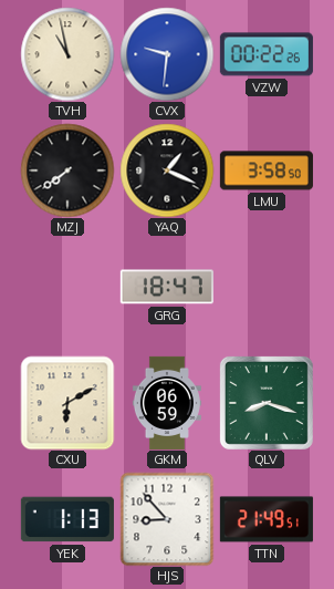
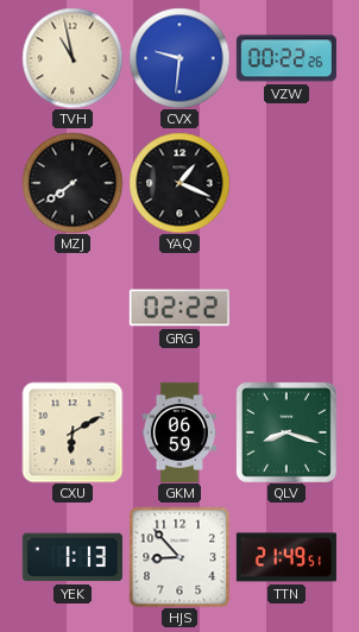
LMU: 3:58 -> none
GRG: 18:47 -> 02:22
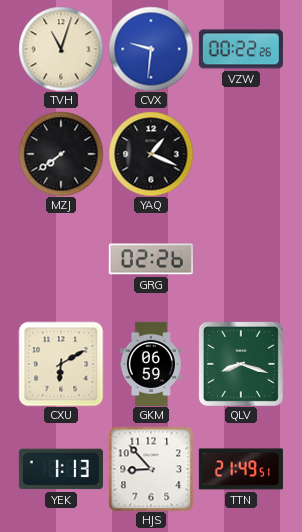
TVH: 10:58 -> 11:03
GRG: 02:22 -> 02:26
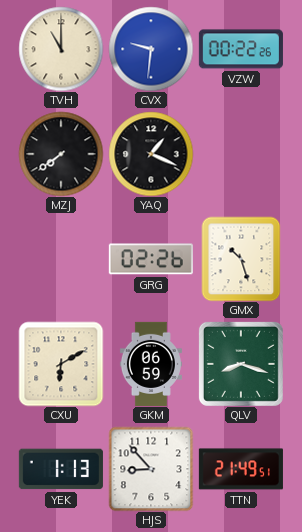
TVH: 11:03 -> 11:00
GMX: none -> 10:27
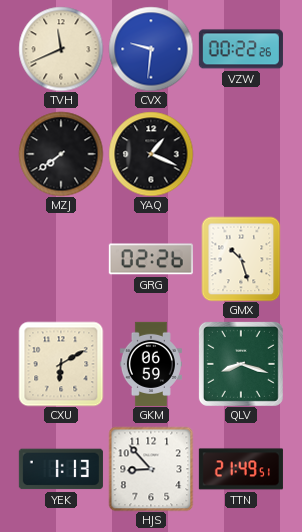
TVH: 11:00 -> 11:41
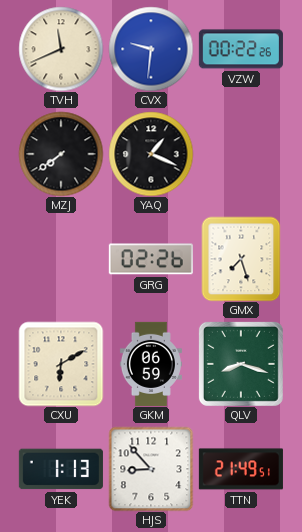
GMX: 10:27 -> 7:27
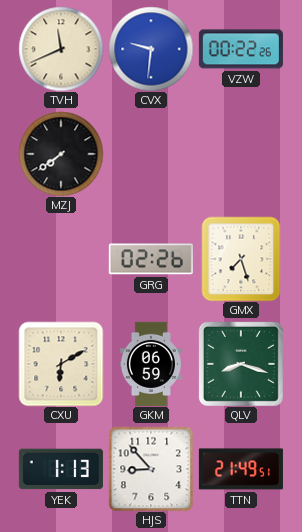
YAQ: 1:19 -> none
